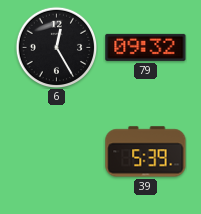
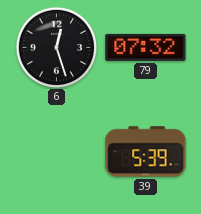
6: 12:25 -> 12:27
79: 09:32 -> 07:32
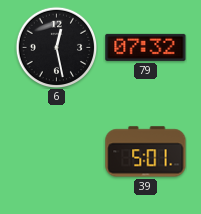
6: 12:27 -> 12:28
39: 5:39 -> 5:01
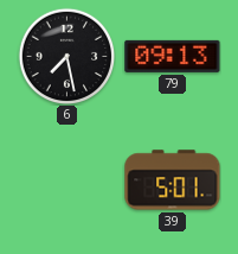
6: 12:28 -> 7:28
79: 07:32 -> 09:13
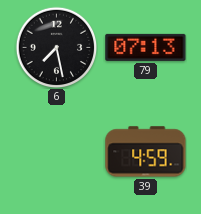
79: 09:13 -> 07:13
39: 5:01 -> 4:59
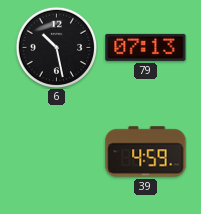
6: 7:28 -> 10:28
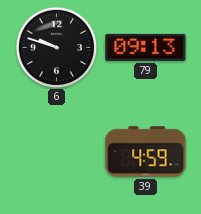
6: 10:28 -> 9:48
79: 07:13 -> 09:13
